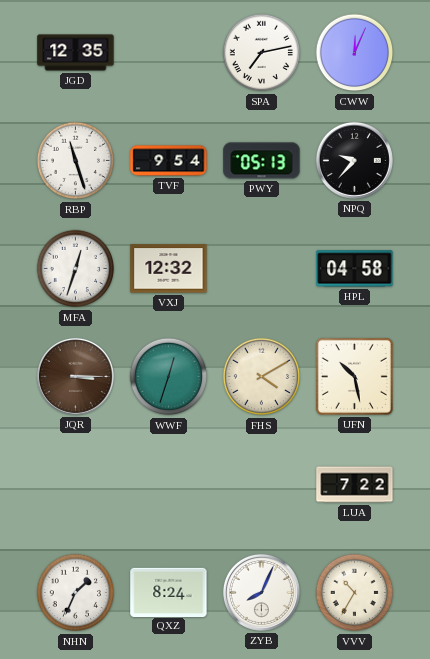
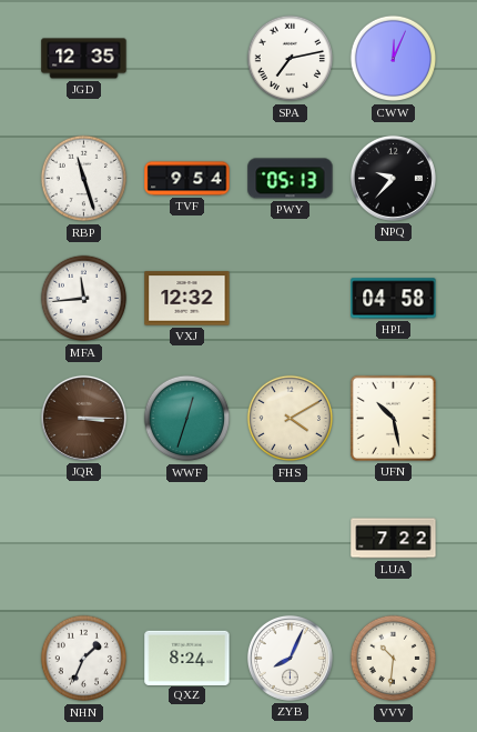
MFA: 12:33 -> 11:44
VVV: 10:35 -> 10:31
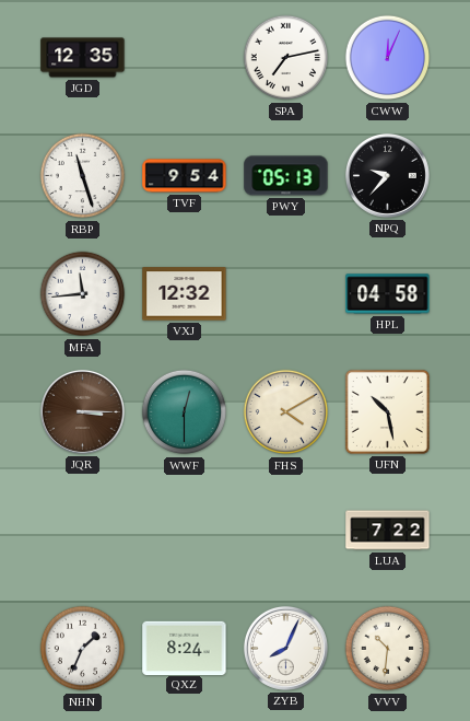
WWF: 12:33 -> 12:30
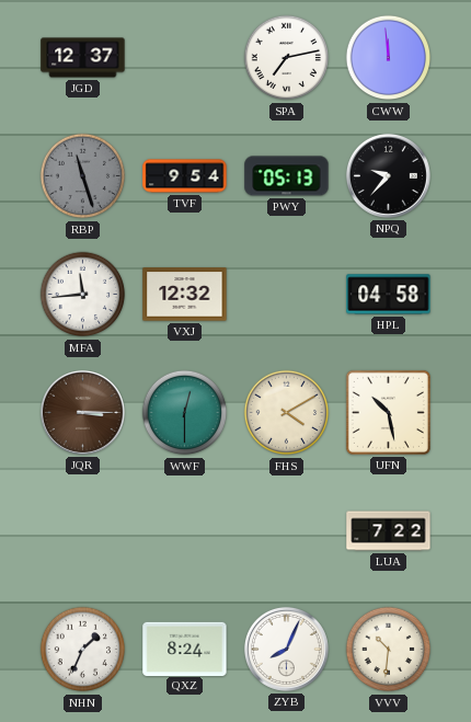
JGD: 12:35 -> 12:37
CWW: 12:04 -> 11:59
RBP dial: white -> grey
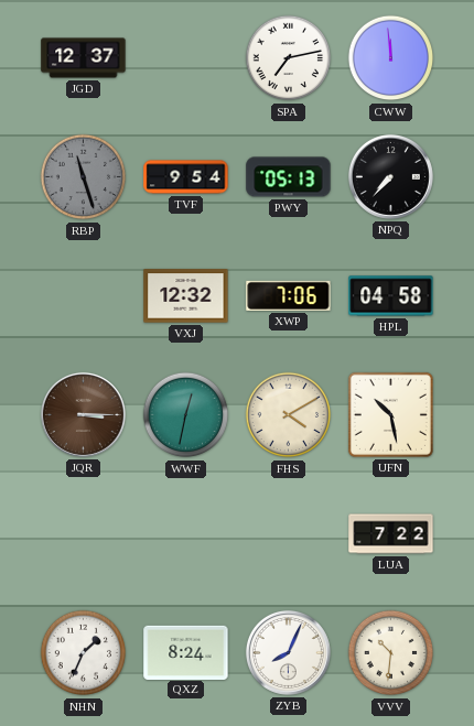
NPQ: 9:37 -> 7:37
MFA: 11:44 -> none
XWP: none -> 7:06
WWF: 12:30 -> 12:32
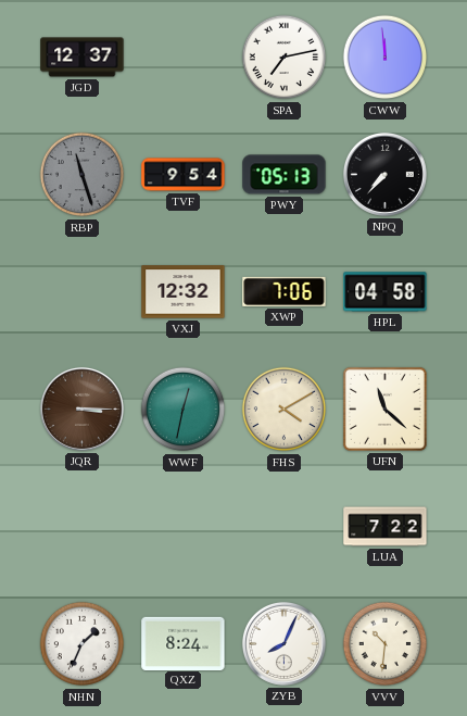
UFN: 10:28 -> 11:22
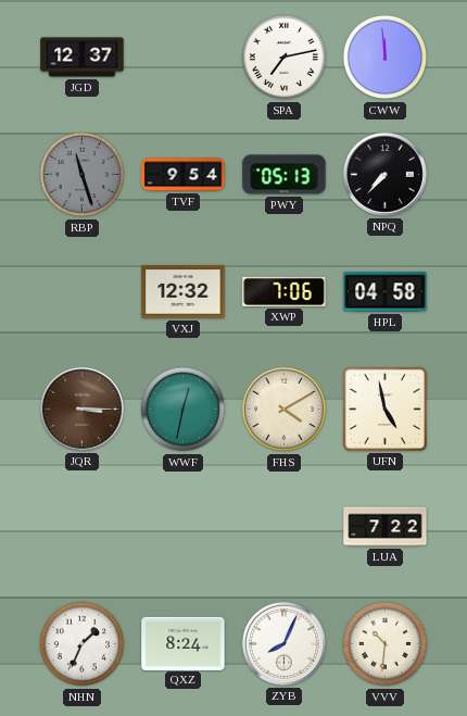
UFN: 11:22 -> 4:58
